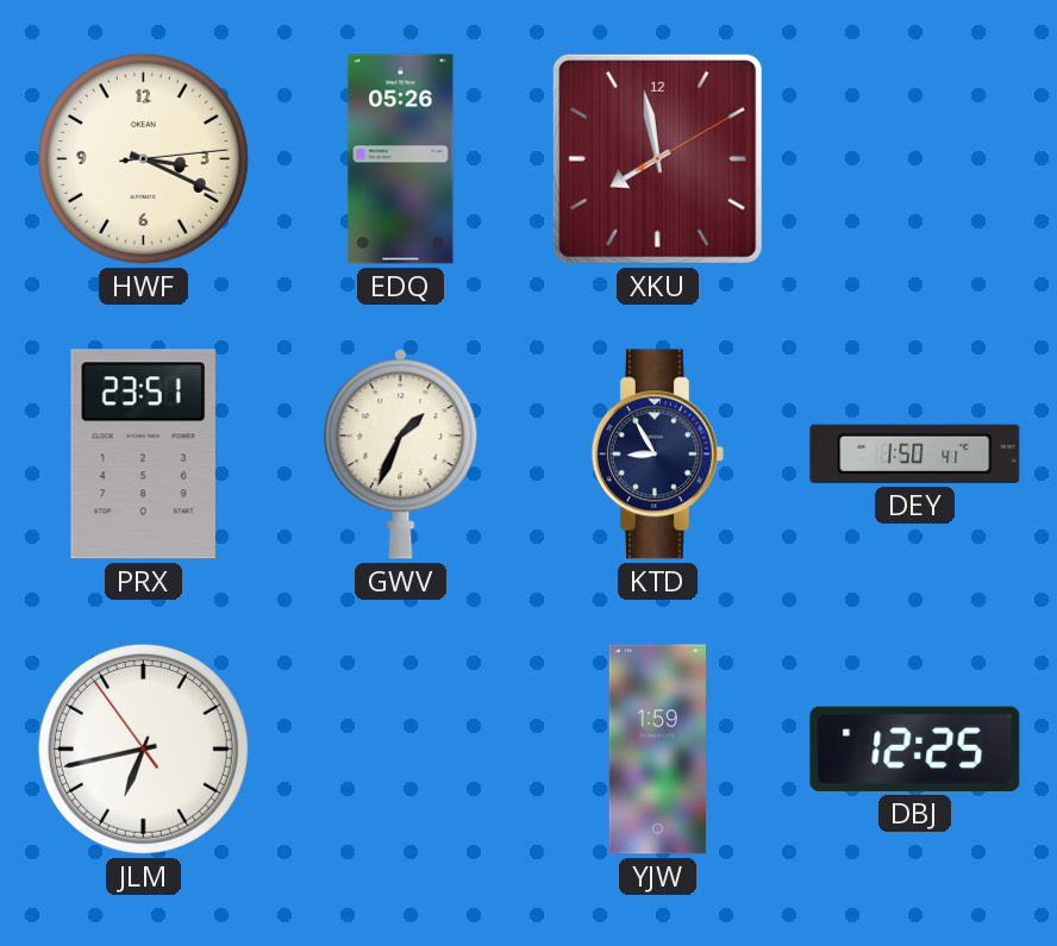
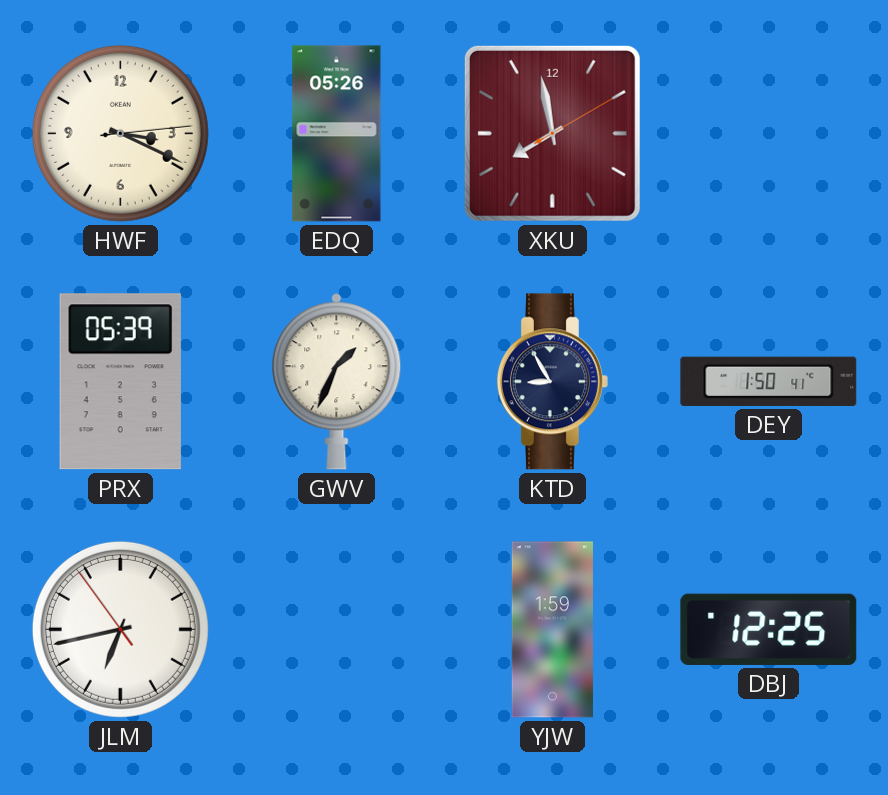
PRX: 23:51 -> 05:39
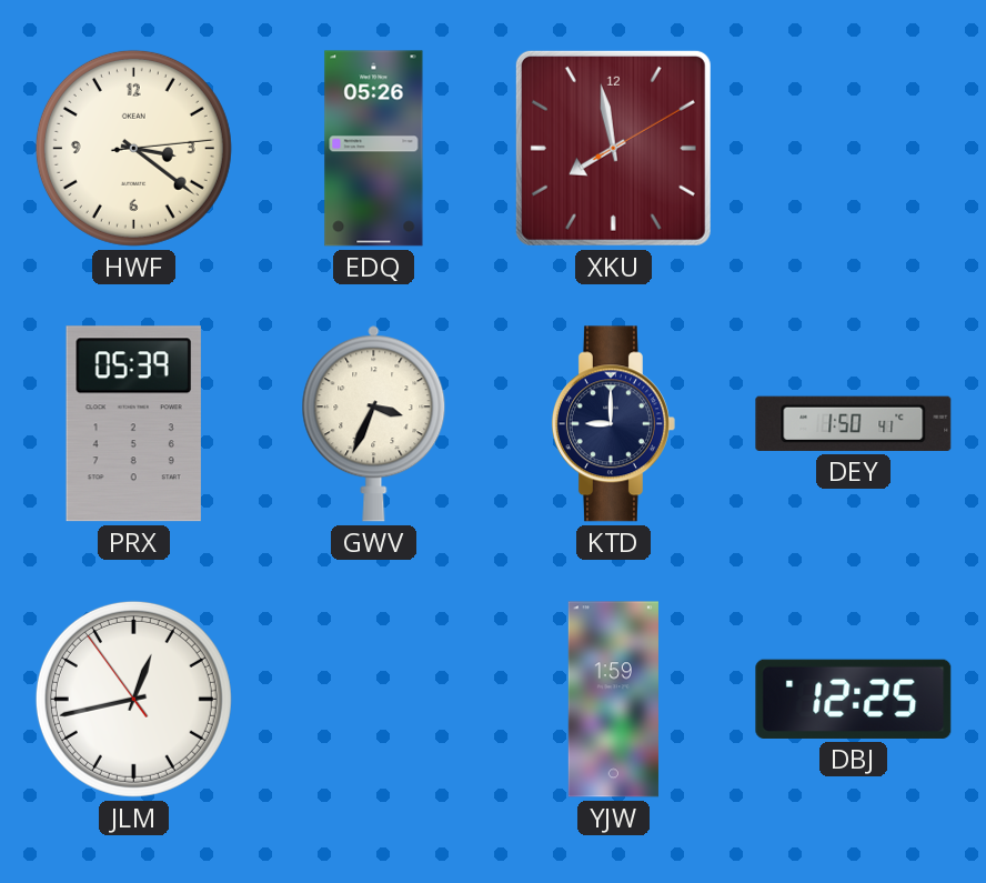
HWF: 3:19 -> 3:21
GWV: 1:34 -> 3:34
KTD: 8:55 -> 9:00
JLM: 6:42 -> 12:42
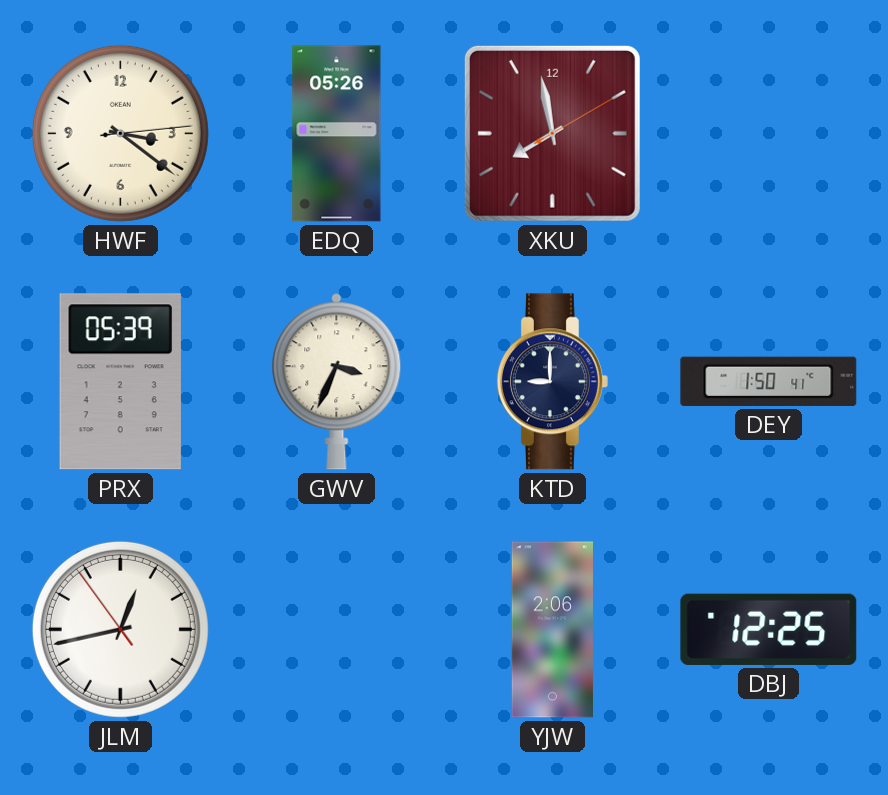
YJW: 1:59 -> 2:06
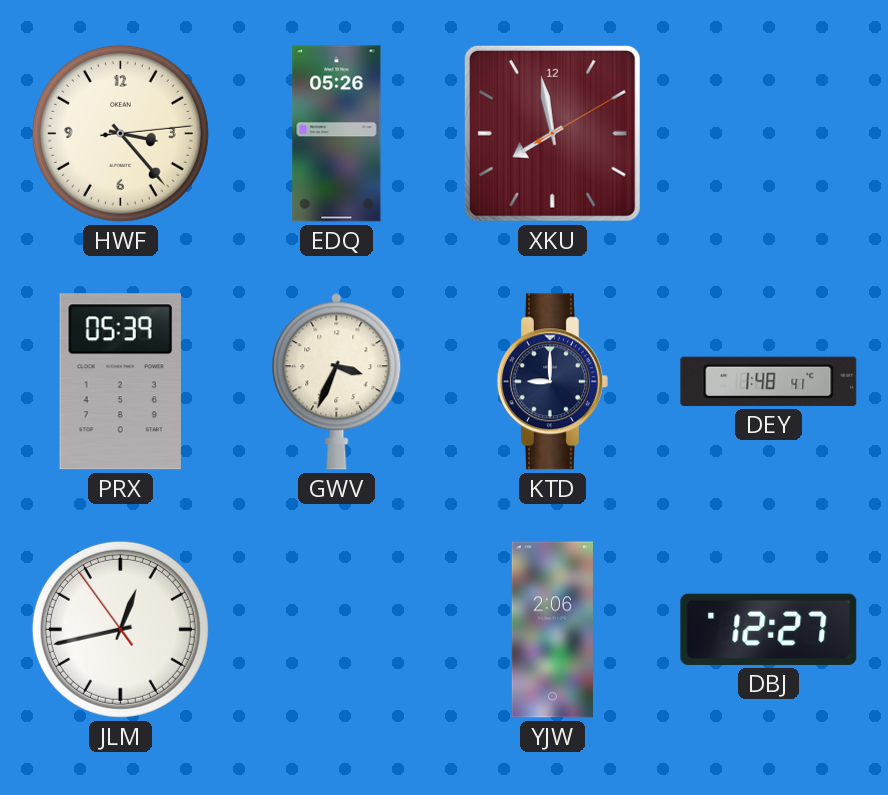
HWF: 3:21 -> 3:23
DEY: 1:50 -> 1:48
DBJ: 12:25 -> 12:27
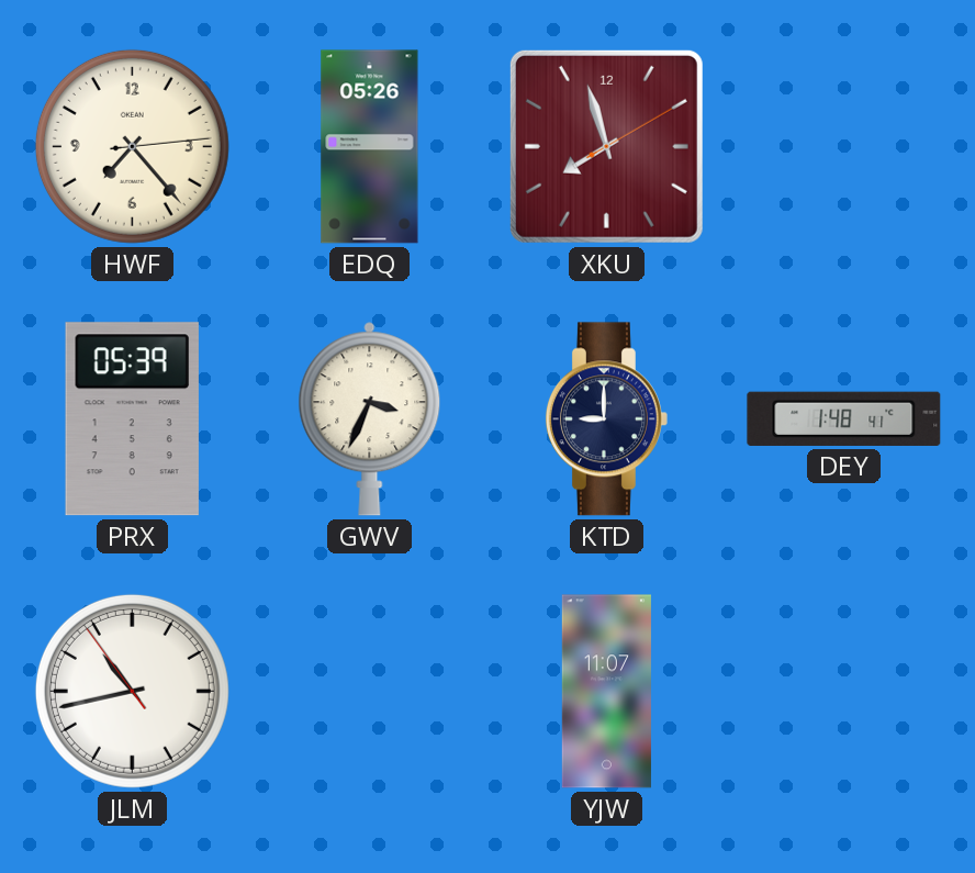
HWF: 3:23 -> 7:23
XKU: 7:58 -> 7:57
JLM: 12:42 -> 10:42
YJW: 2:06 -> 11:07
DBJ: 12:27 -> none
